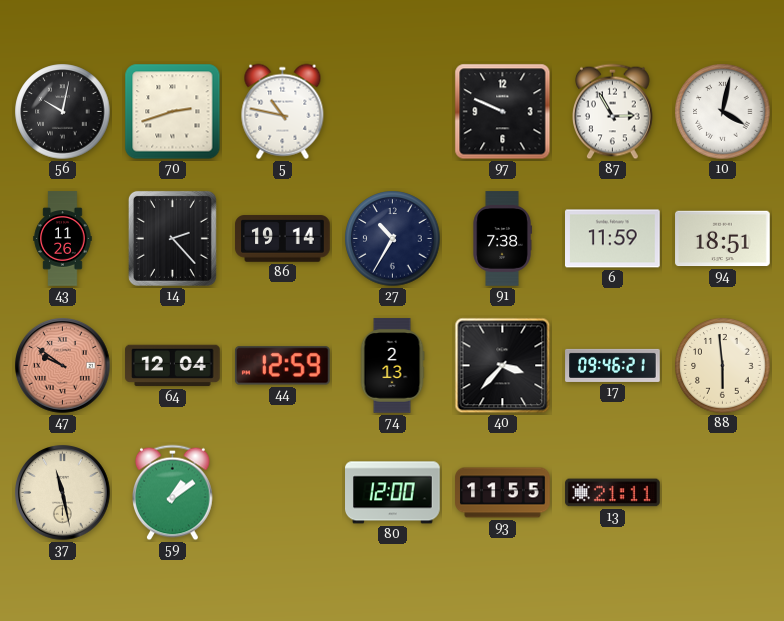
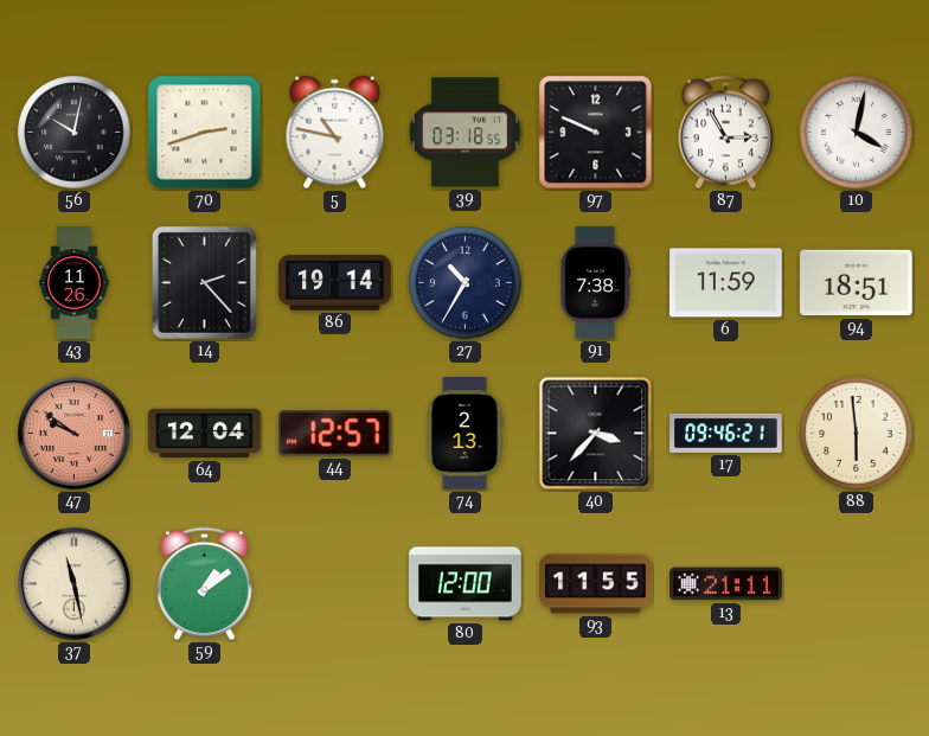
39: none -> 03:18
44: 12:59 -> 12:57
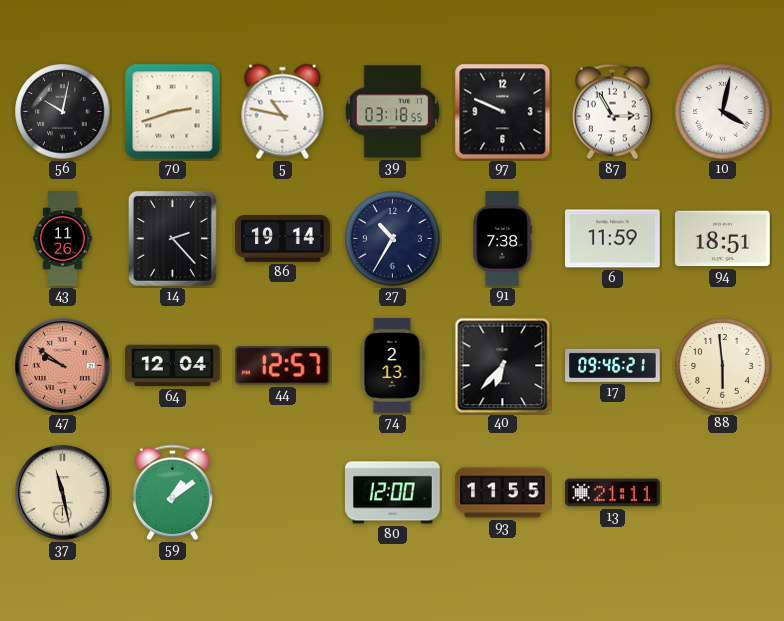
40: 3:37 -> 6:37
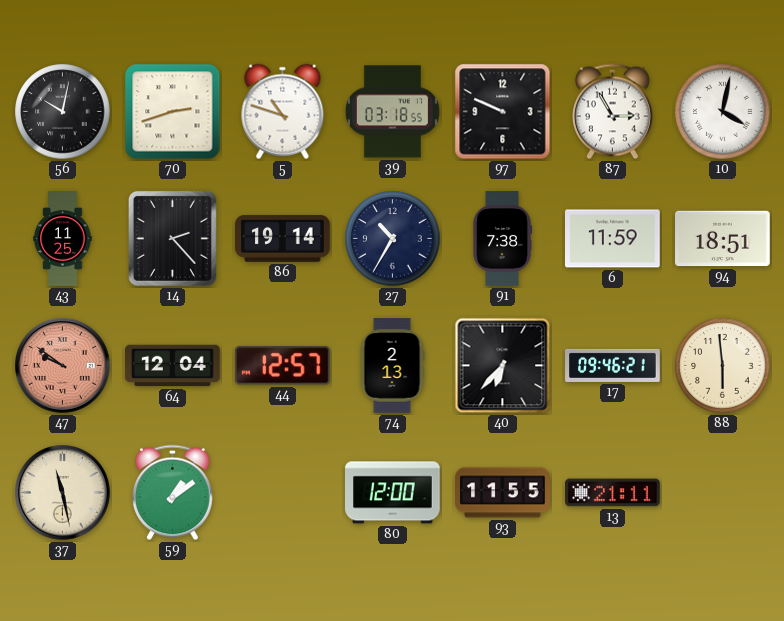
5: 10:47 -> 10:48
43: 11:26 -> 11:25
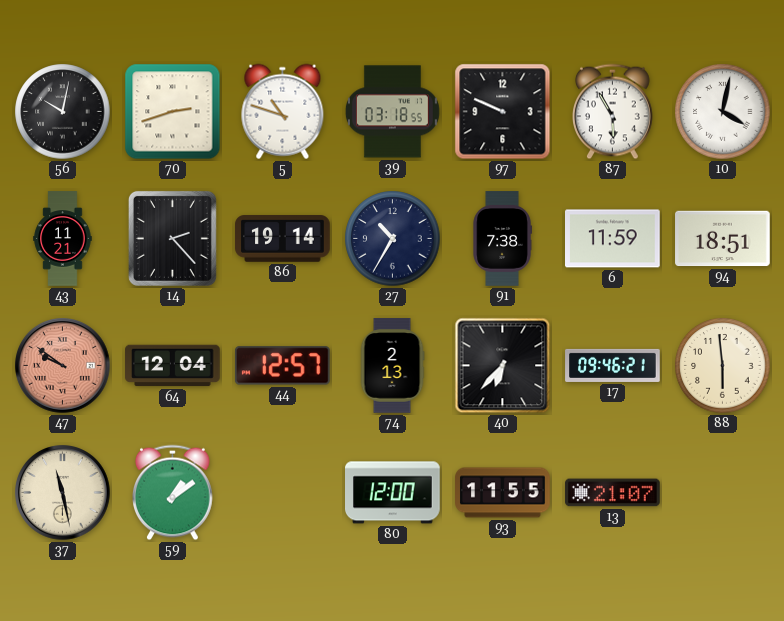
87: 2:55 -> 5:55
43: 11:25 -> 11:21
13: 21:11 -> 21:07
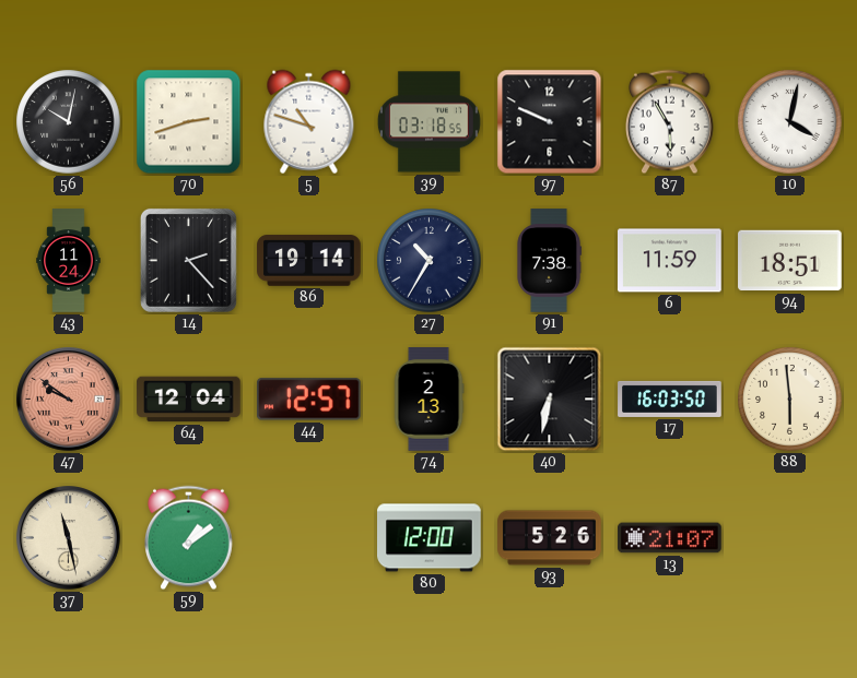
43: 11:21 -> 11:24
40: 6:37 -> 6:32
17: 09:46 -> 16:03
93: 11:55 -> 5:26
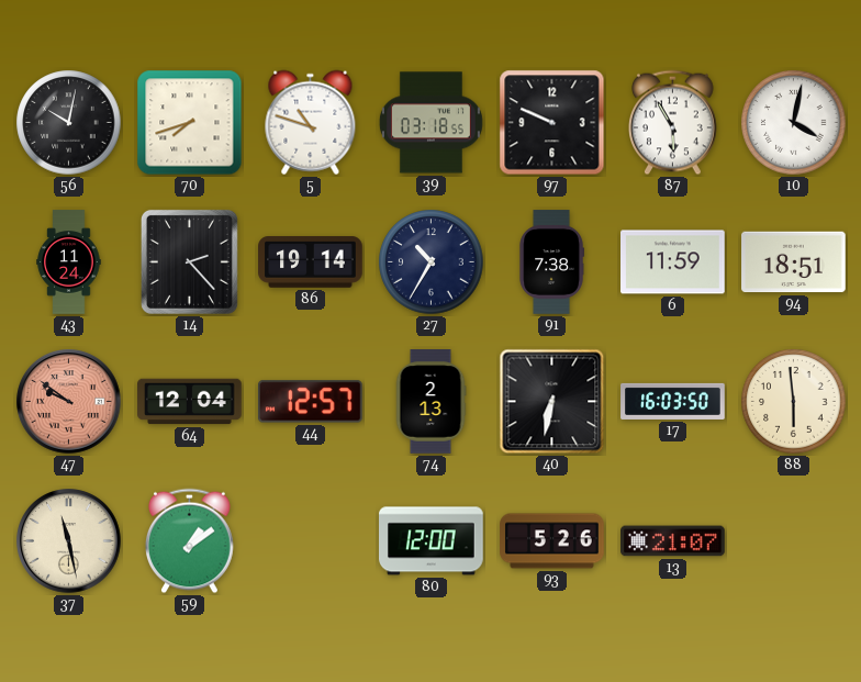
70: 2:42 -> 7:42
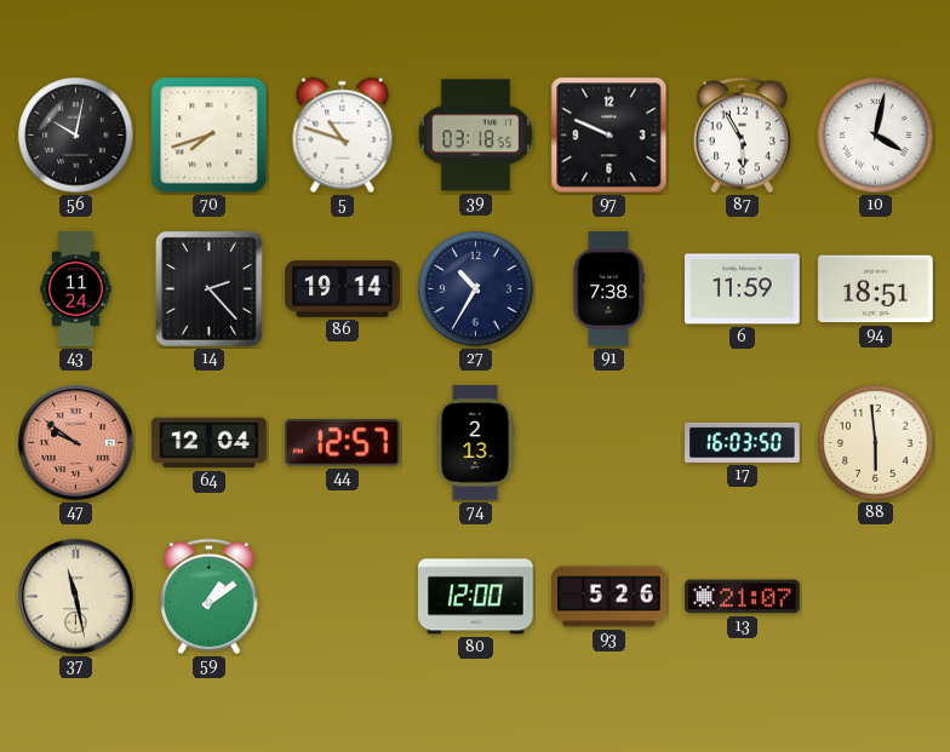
40: 6:32 -> none
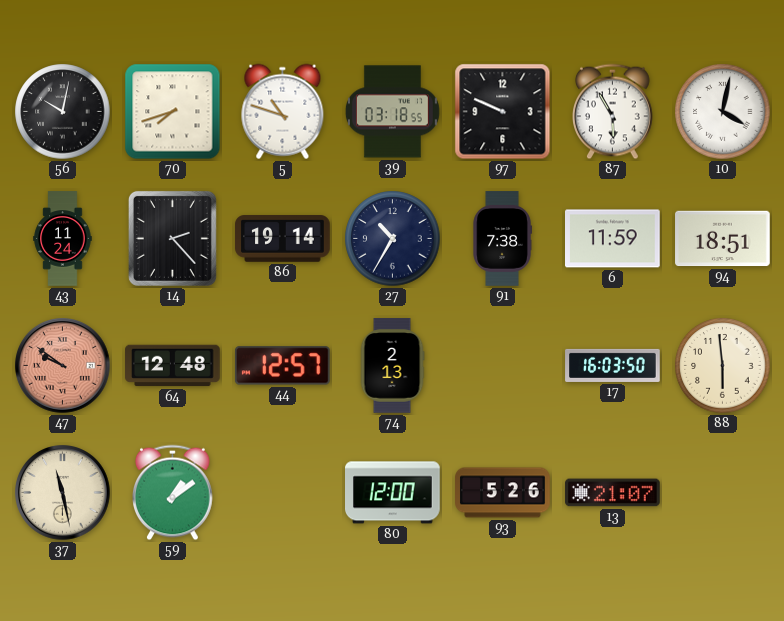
64: 12:04 -> 12:48
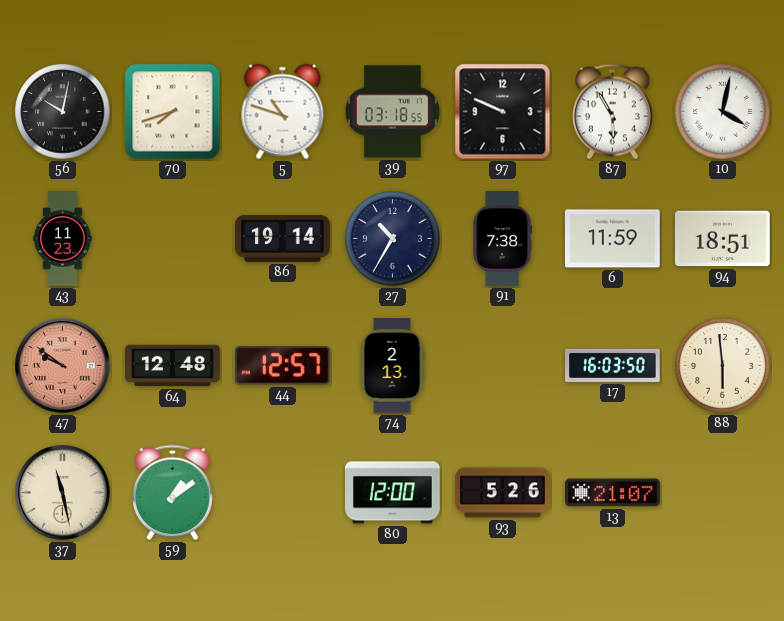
43: 11:24 -> 11:23
14: 2:23 -> none
